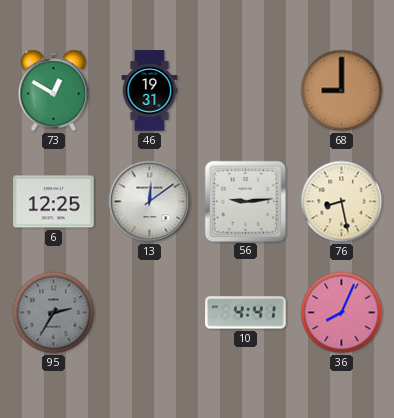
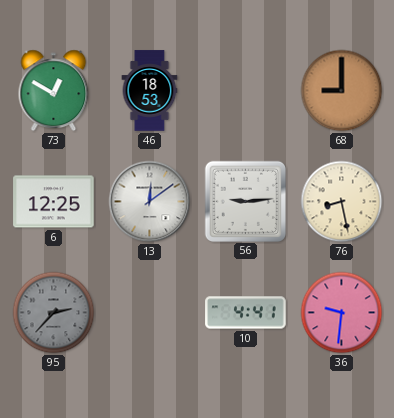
46: 19:31 -> 18:53
95: 2:35 -> 2:37
36: 8:04 -> 9:31
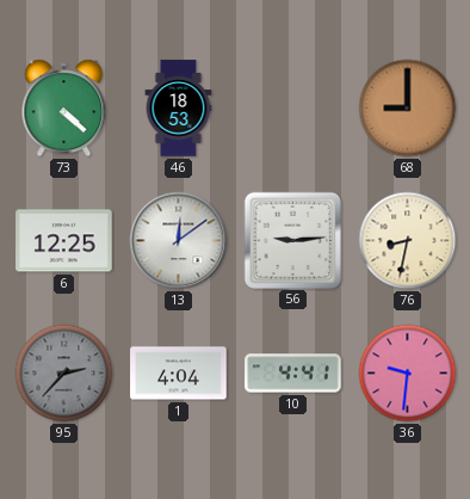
73: 12:50 -> 4:22
76: 8:28 -> 8:32
1: none -> 4:04
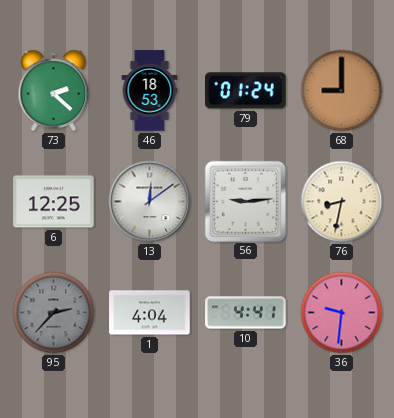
73: 4:22 -> 2:22
79: none -> 01:24
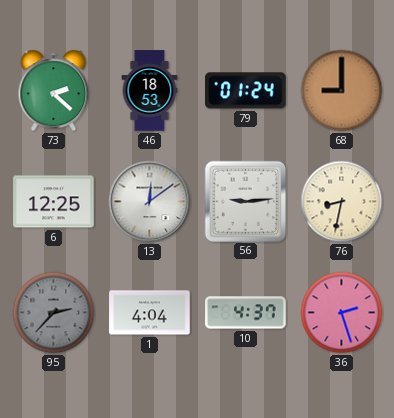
10: 4:41 -> 4:37
36: 9:31 -> 2:27
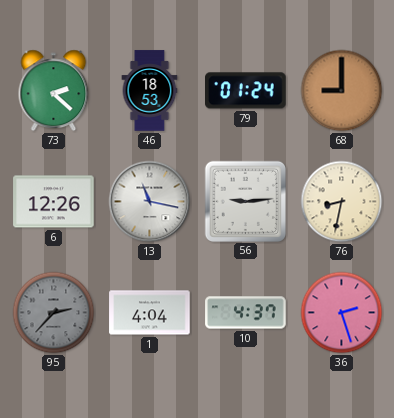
6: 12:25 -> 12:26
13: 12:09 -> 11:17
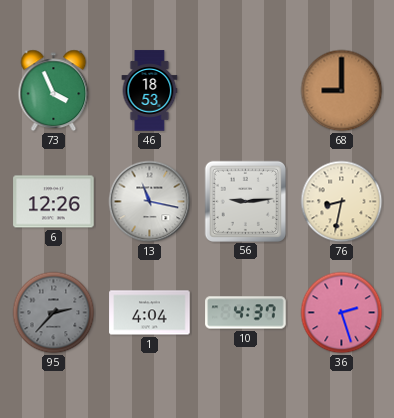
73: 2:22 -> 3:56
79: 01:24 -> none
